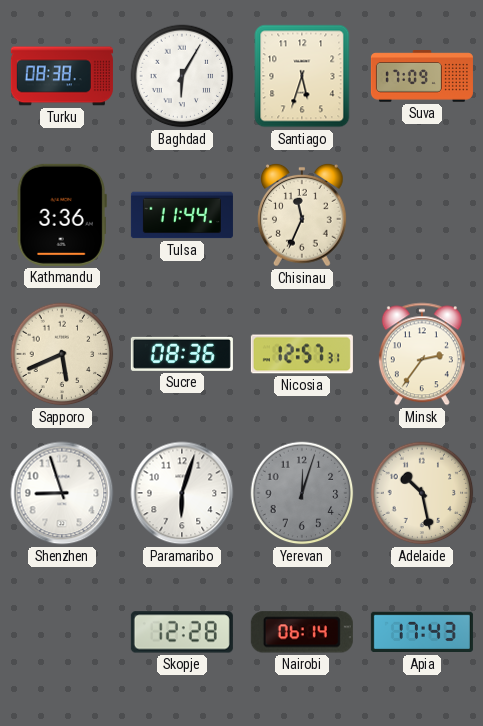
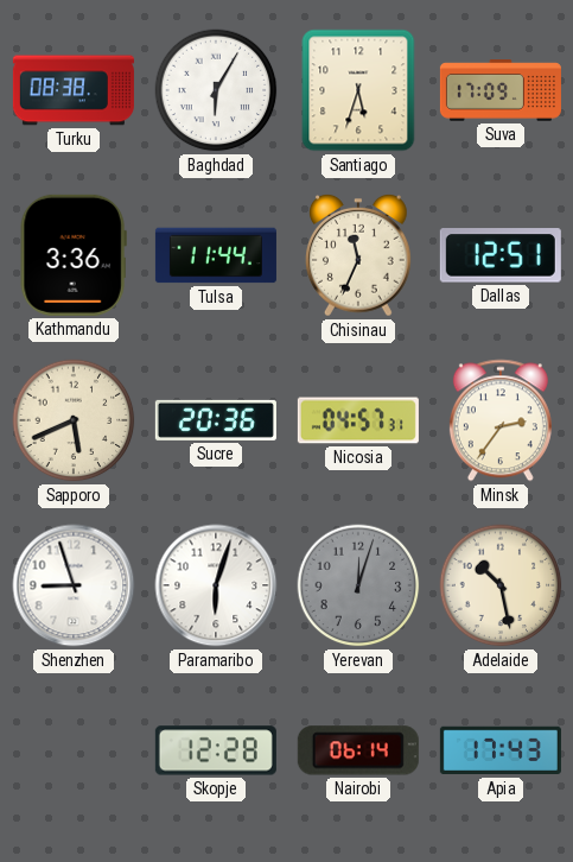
Dallas: none -> 12:51
Sucre: 08:36 -> 20:36
Nicosia: 12:57 -> 04:57
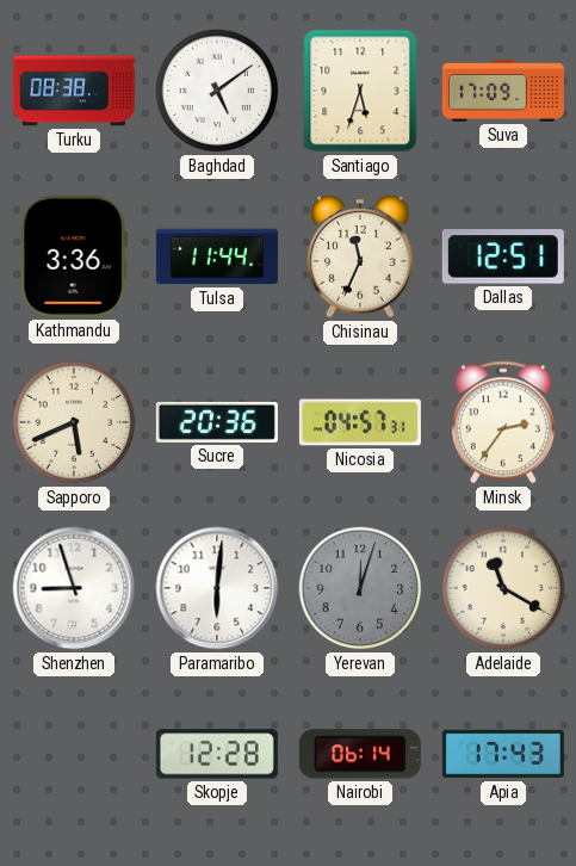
Baghdad: 6:05 -> 5:09
Paramaribo: 6:03 -> 6:01
Adelaide: 10:28 -> 11:20
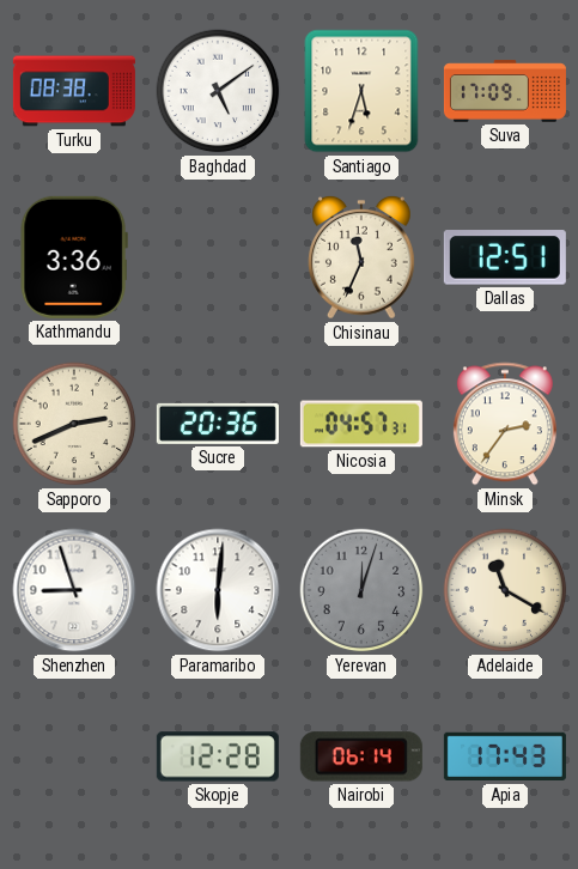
Tulsa: 11:44 -> none
Sapporo: 5:41 -> 2:41
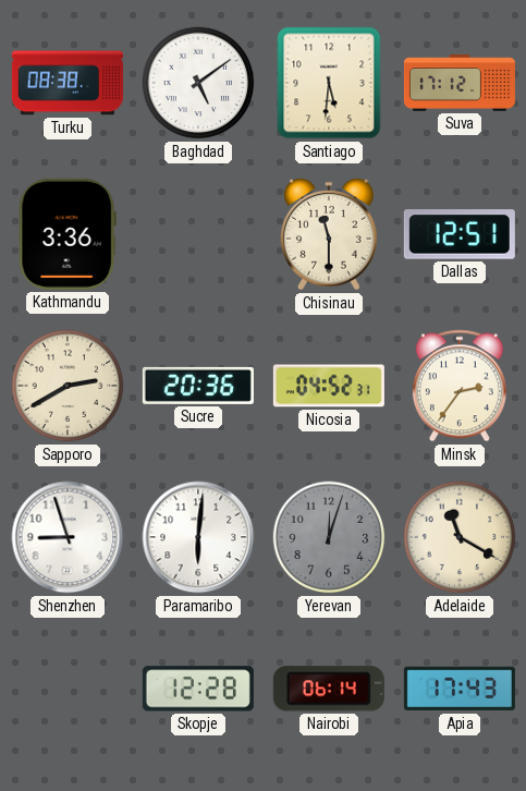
Santiago: 5:33 -> 5:31
Suva: 17:09 -> 17:12
Chisinau: 11:34 -> 11:30
Sapporo: 2:41 -> 2:40
Nicosia: 04:57 -> 04:52
